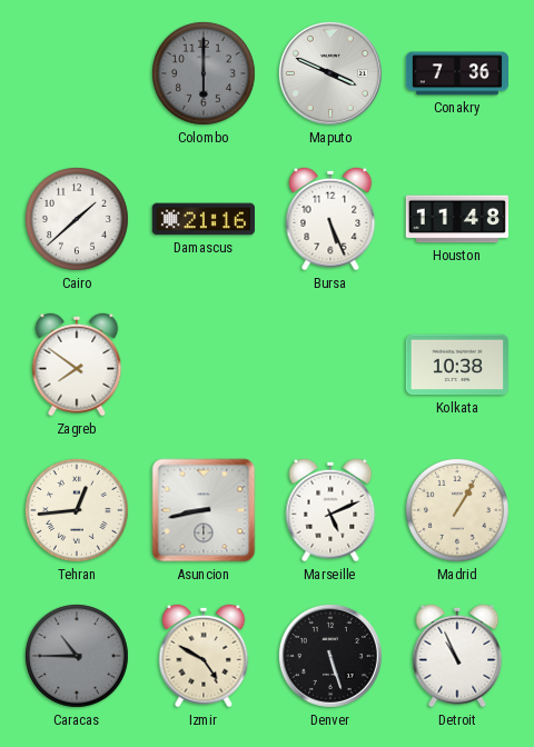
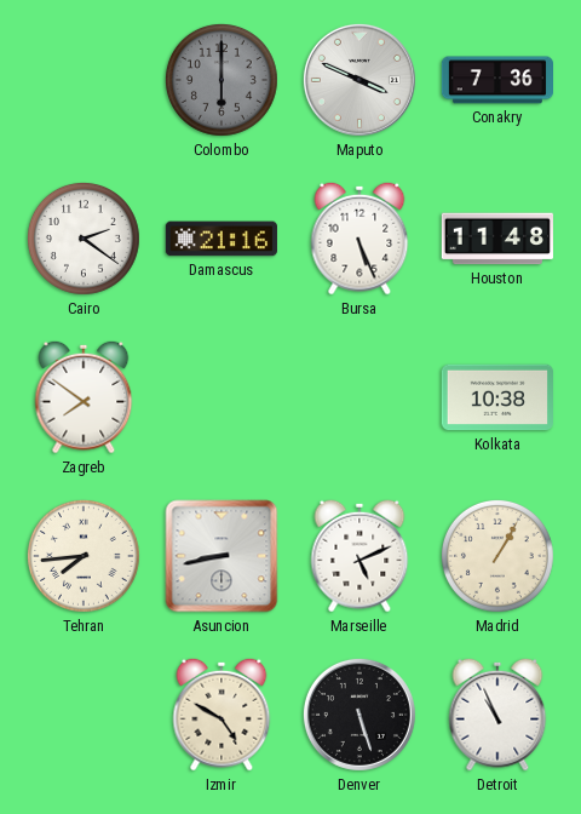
Cairo: 1:38 -> 2:21
Tehran: 12:44 -> 7:44
Caracas: 10:45 -> none
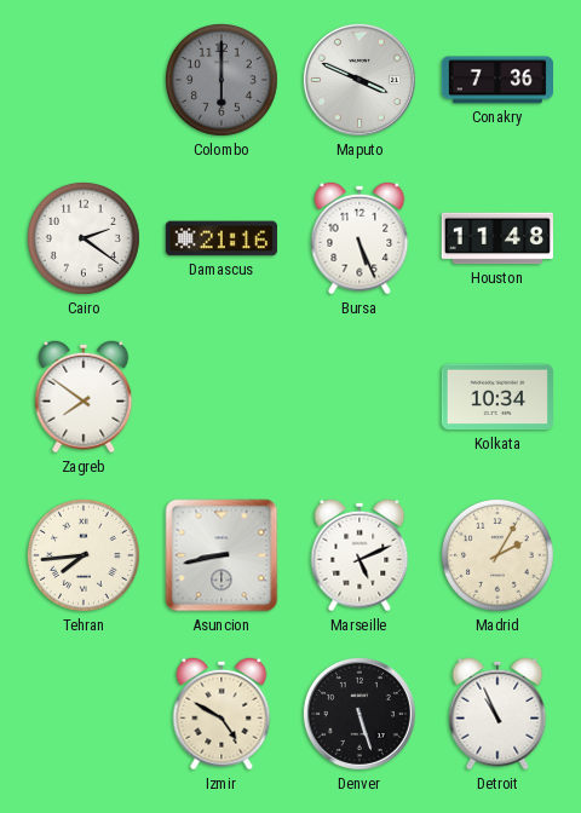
Kolkata: 10:38 -> 10:34
Madrid: 1:05 -> 2:05
